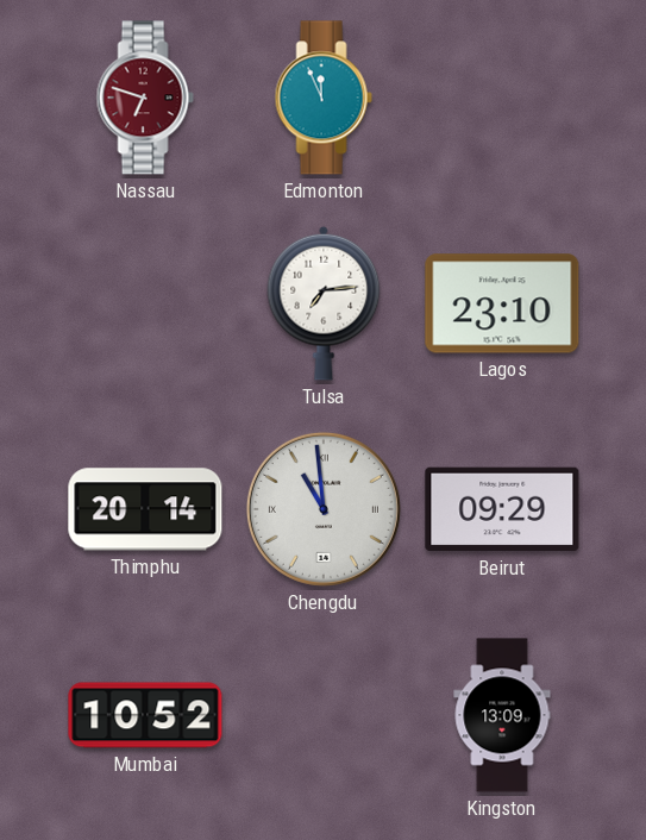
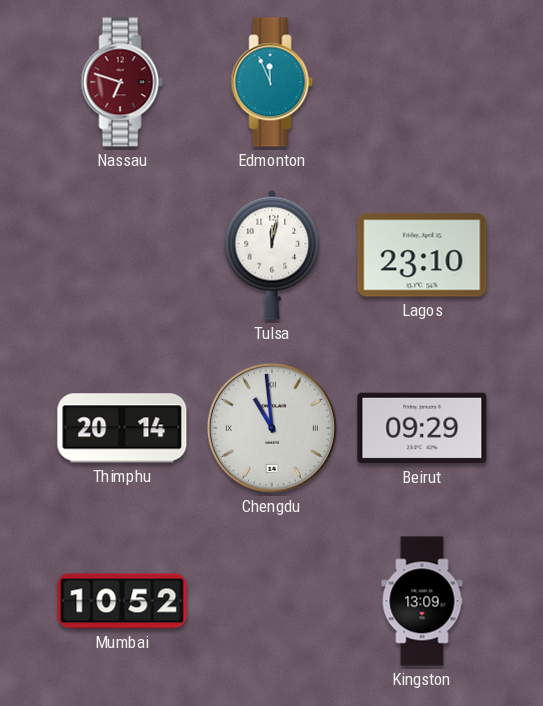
Tulsa: 7:14 -> 12:02
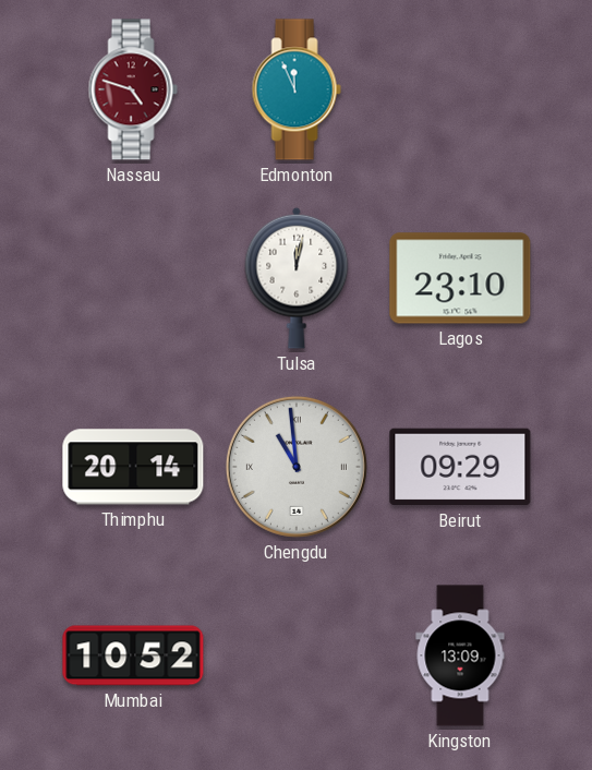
Nassau: 6:48 -> 4:48
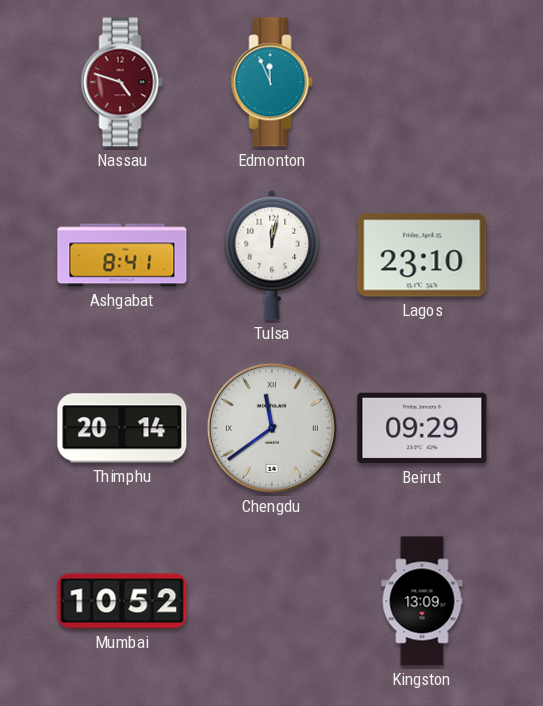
Ashgabat: none -> 8:41
Chengdu: 10:59 -> 11:39
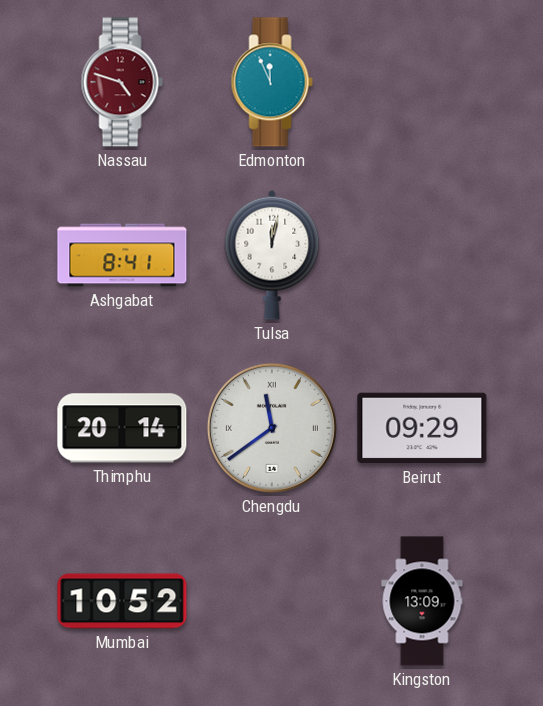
Lagos: 23:10 -> none
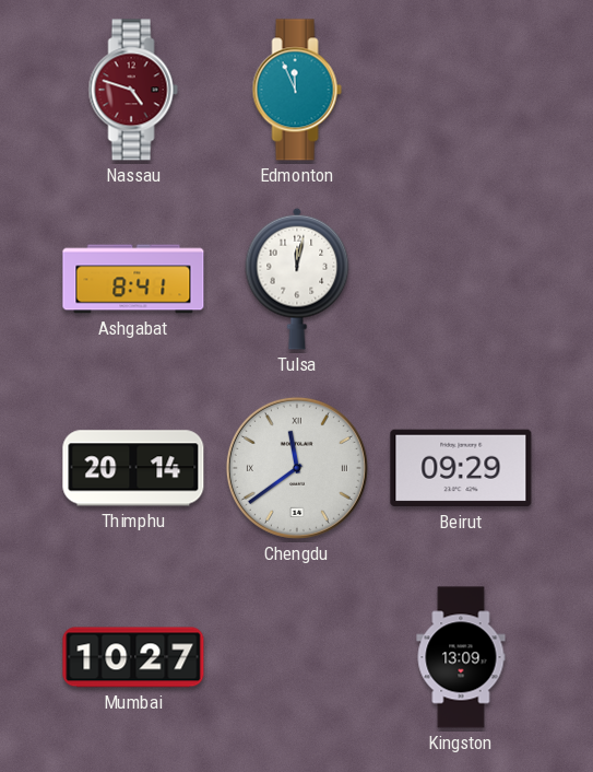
Mumbai: 10:52 -> 10:27
